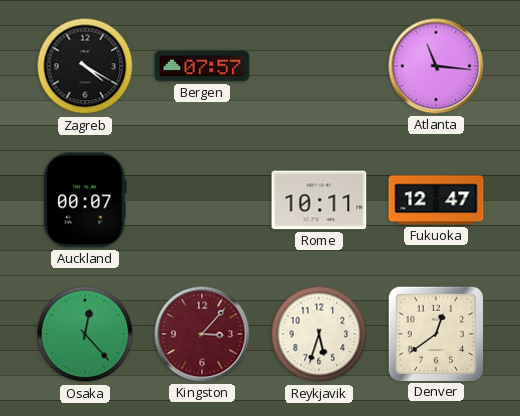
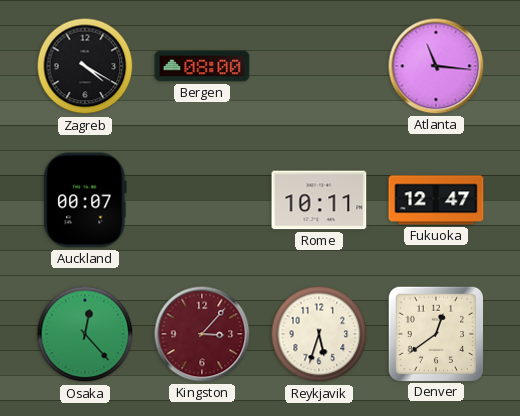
Bergen: 07:57 -> 08:00
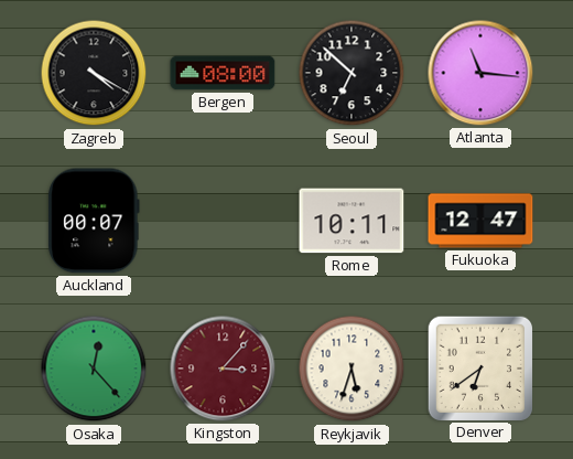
Seoul: none -> 6:52
Denver: 12:39 -> 6:39
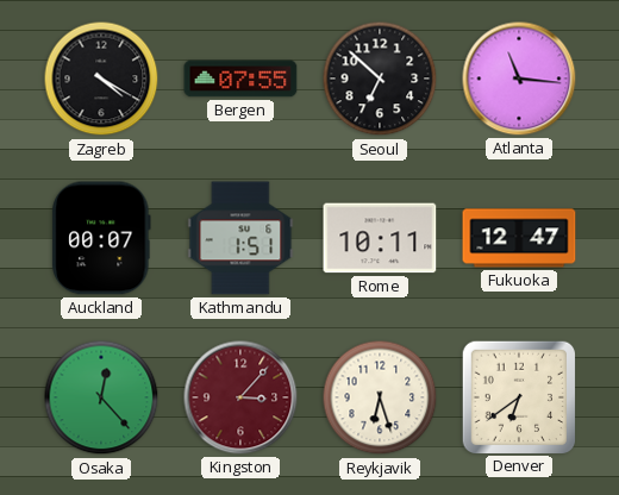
Bergen: 08:00 -> 07:55
Kathmandu: none -> 1:51
Reykjavik: 5:33 -> 6:27
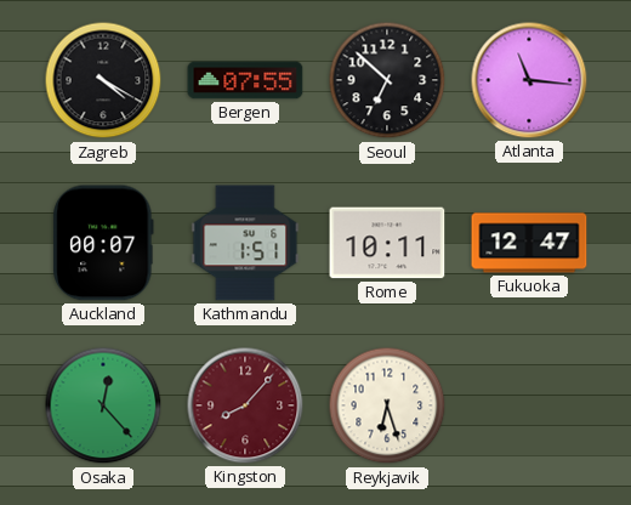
Kingston: 3:07 -> 8:07
Denver: 6:39 -> none
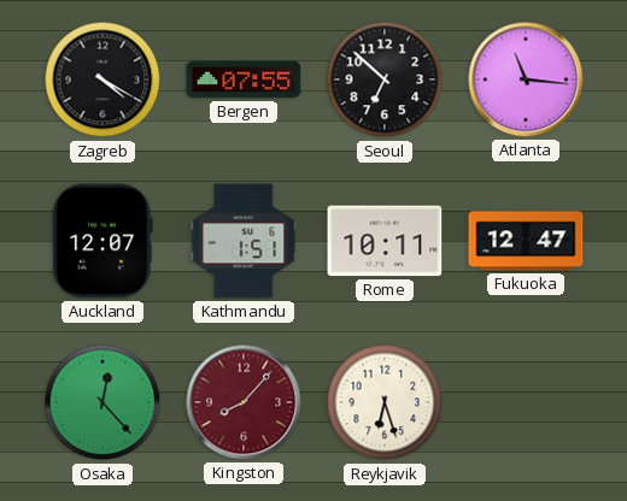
Auckland: 00:07 -> 12:07
